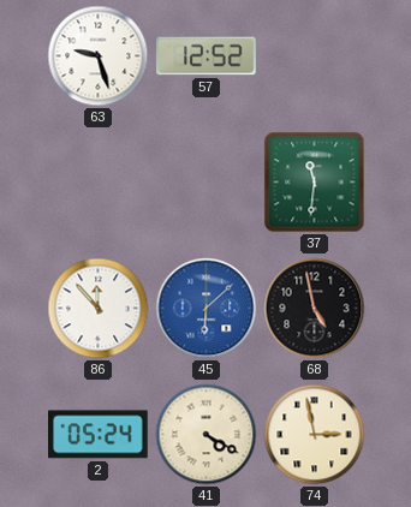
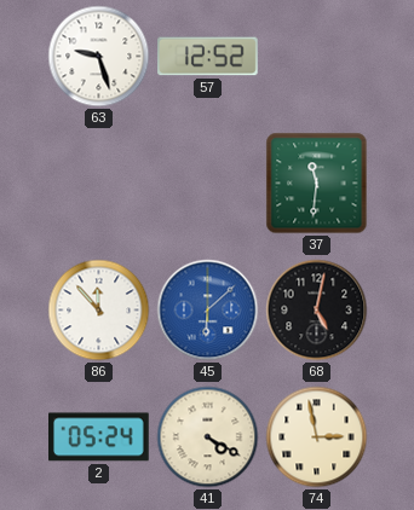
68: 4:58 -> 5:02
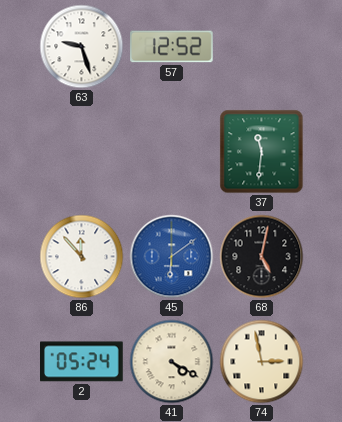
45: 6:08 -> 6:09
